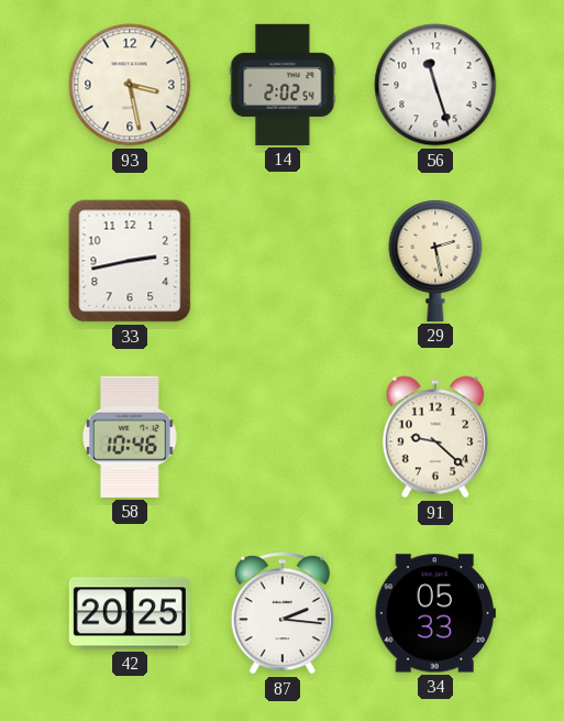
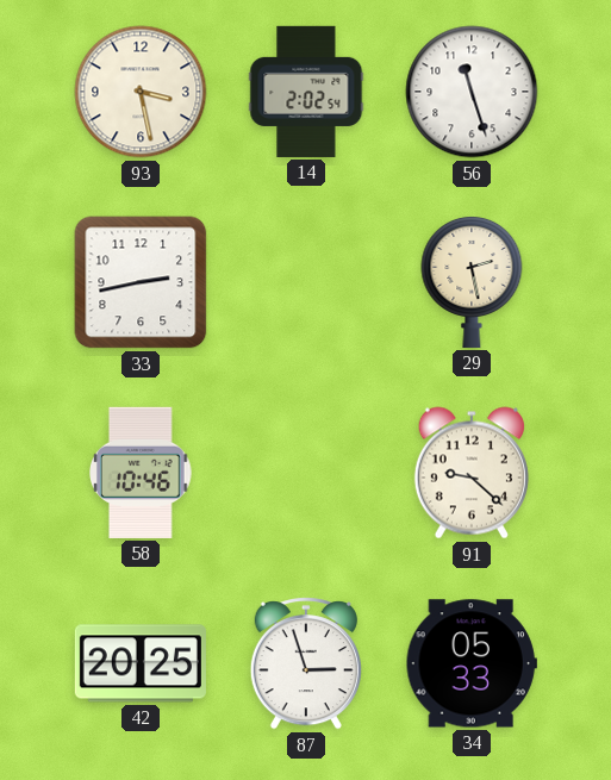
87: 2:16 -> 2:57
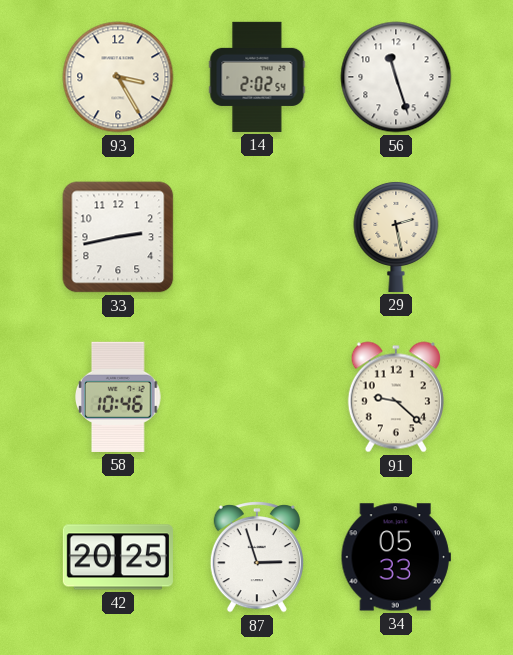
93: 3:28 -> 3:25
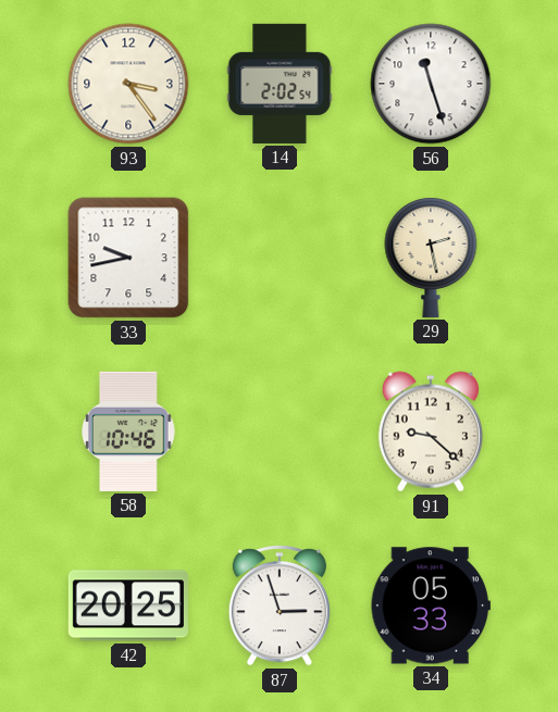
93: 3:25 -> 3:24
33: 2:43 -> 9:43
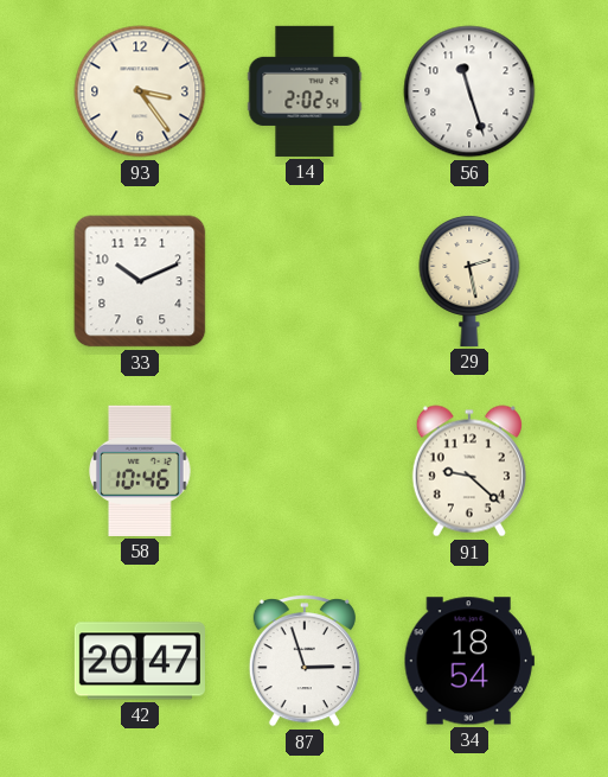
33: 9:43 -> 10:11
42: 20:25 -> 20:47
34: 05:33 -> 18:54
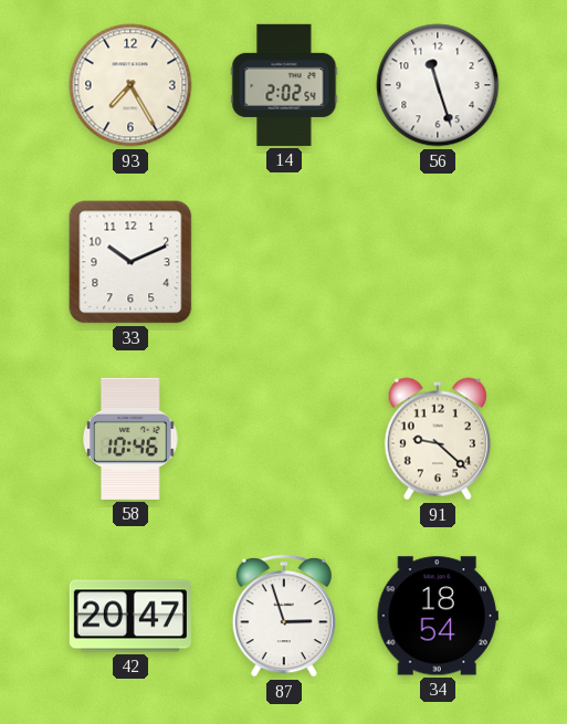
93: 3:24 -> 7:25
29: 2:28 -> none
